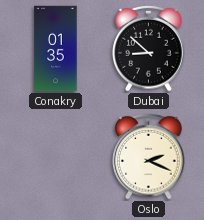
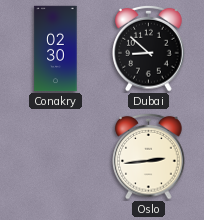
Conakry: 01:35 -> 02:30
Oslo: 2:19 -> 2:44
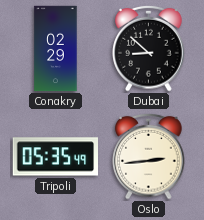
Conakry: 02:30 -> 02:29
Tripoli: none -> 05:35
